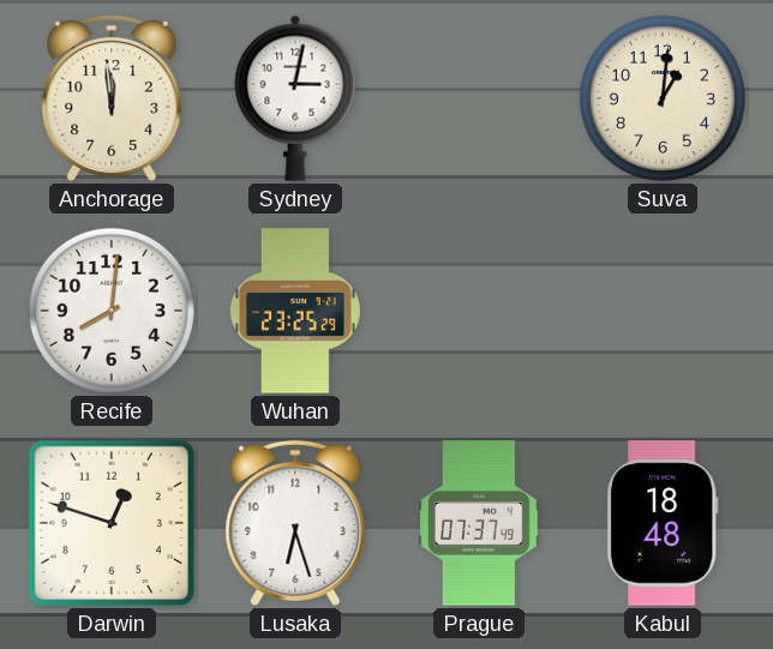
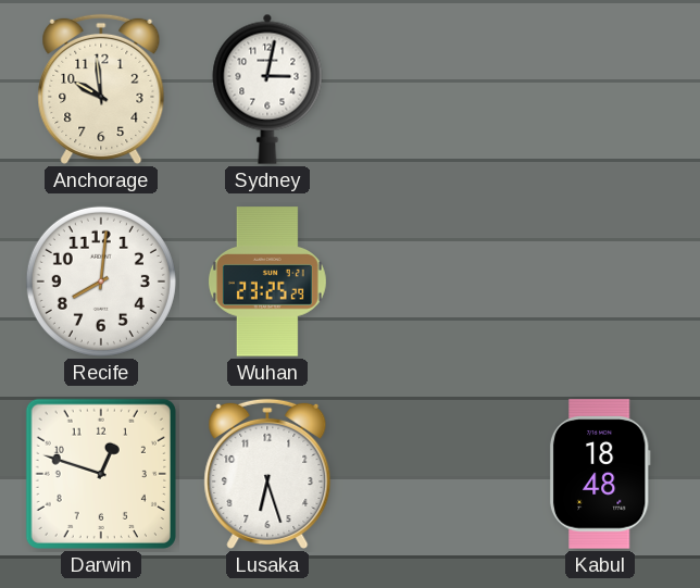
Anchorage: 11:59 -> 9:59
Suva: 1:01 -> none
Prague: 07:37 -> none
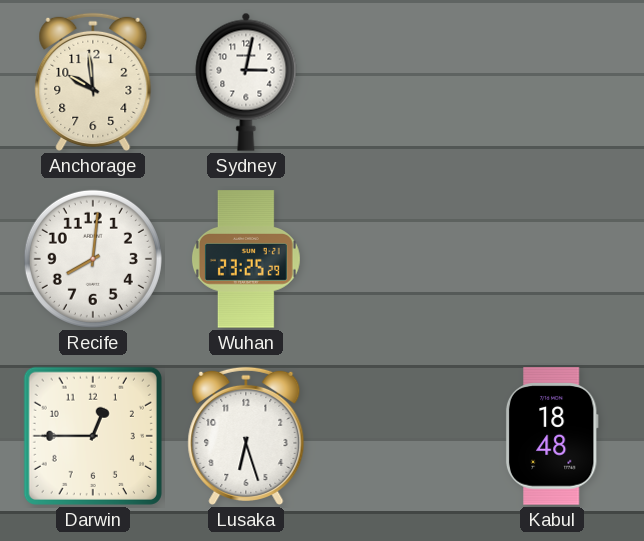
Darwin: 12:48 -> 12:45
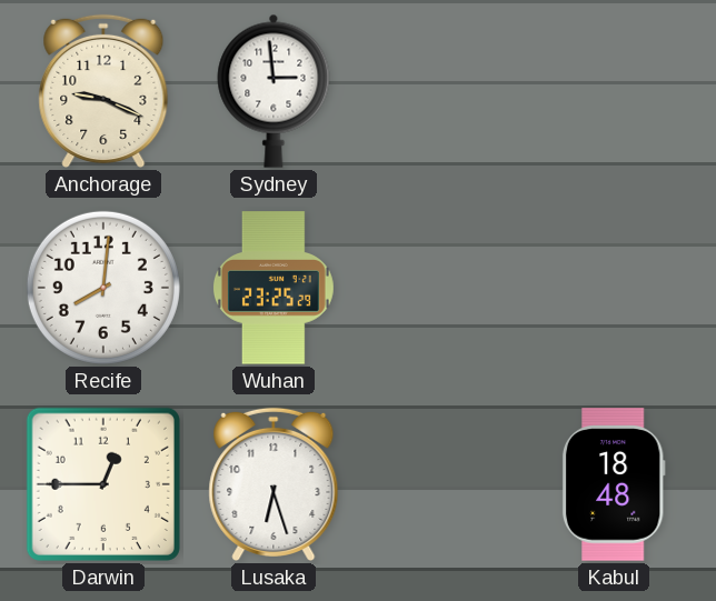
Anchorage: 9:59 -> 9:19
Sydney: 3:02 -> 2:59
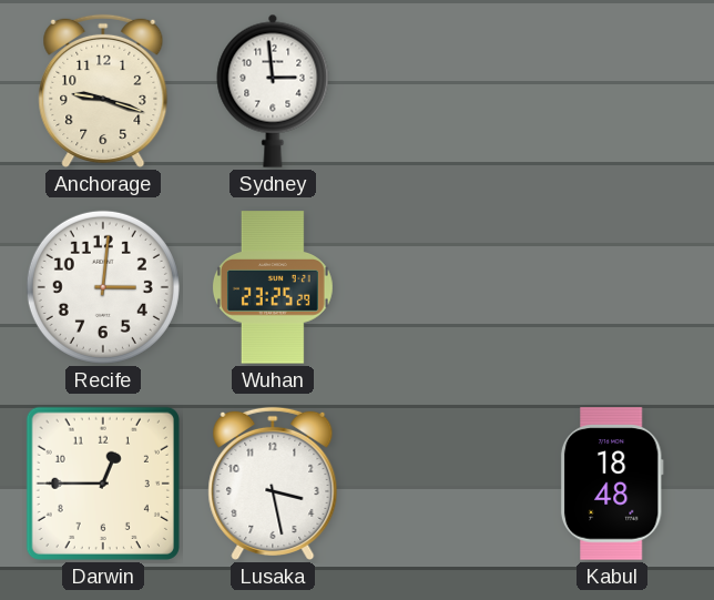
Anchorage: 9:19 -> 9:18
Recife: 8:01 -> 3:01
Lusaka: 6:27 -> 3:28
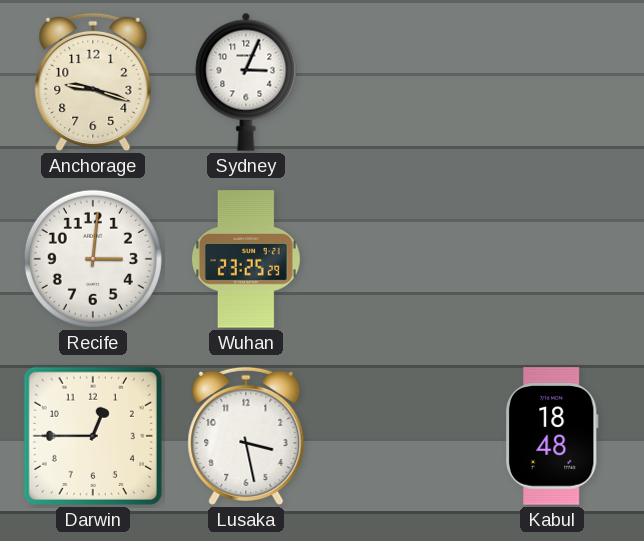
Sydney: 2:59 -> 3:04
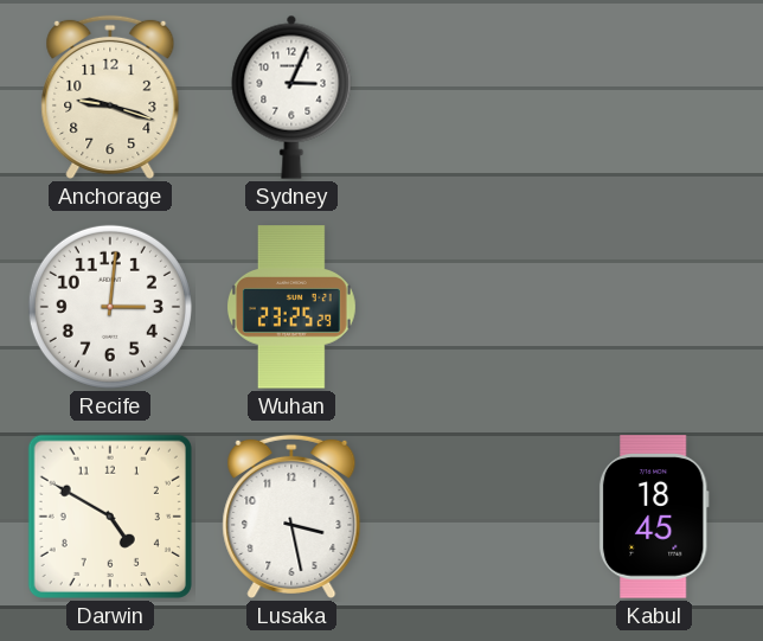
Darwin: 12:45 -> 4:50
Kabul: 18:48 -> 18:45
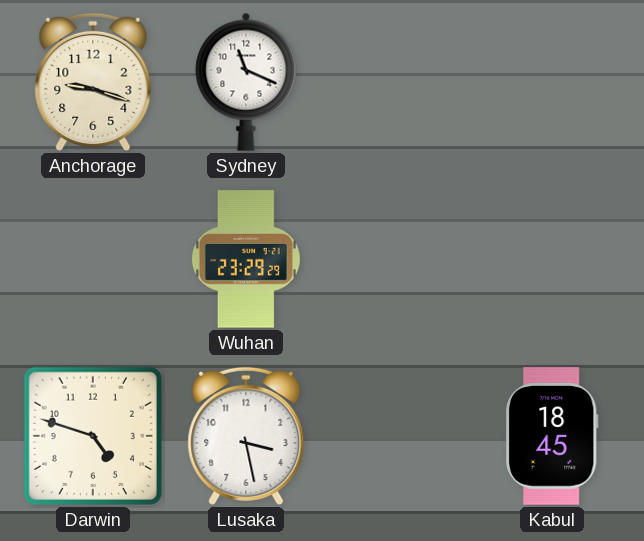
Sydney: 3:04 -> 11:19
Recife: 3:01 -> none
Wuhan: 23:25 -> 23:29
Darwin: 4:50 -> 4:48
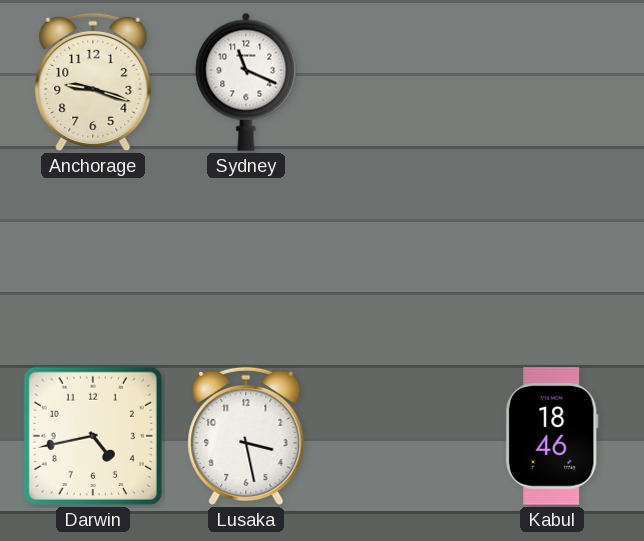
Wuhan: 23:29 -> none
Darwin: 4:48 -> 4:43
Kabul: 18:45 -> 18:46
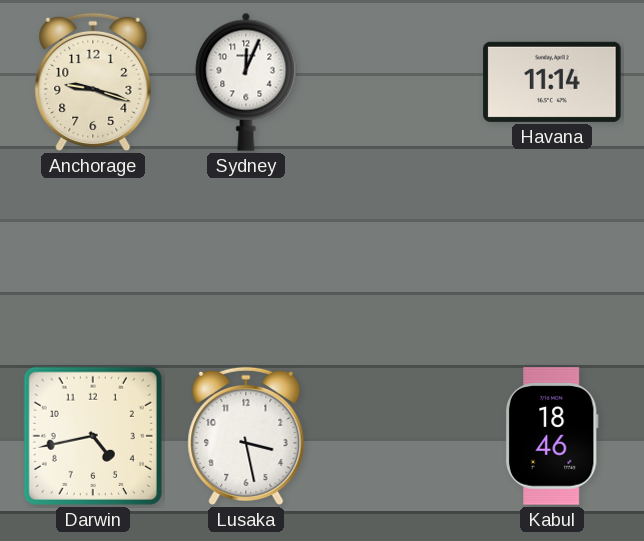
Sydney: 11:19 -> 12:04
Havana: none -> 11:14
